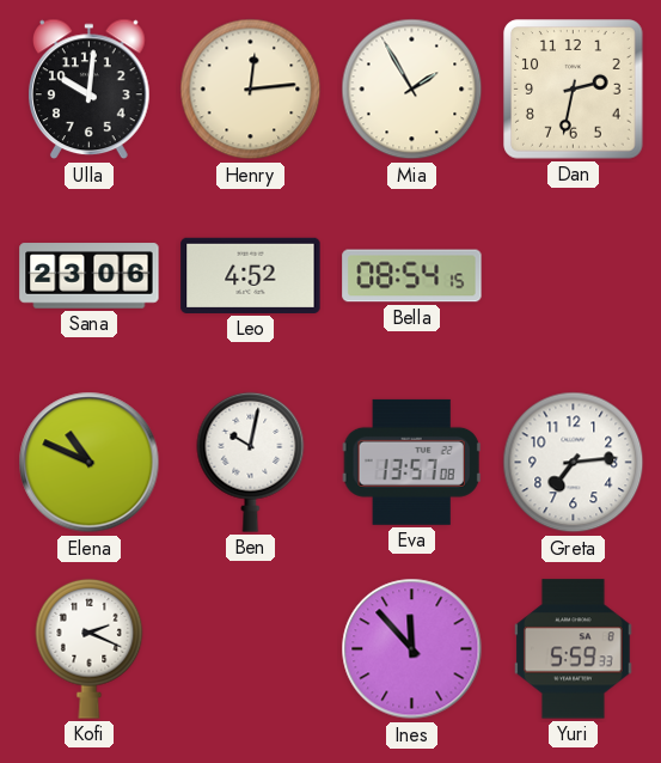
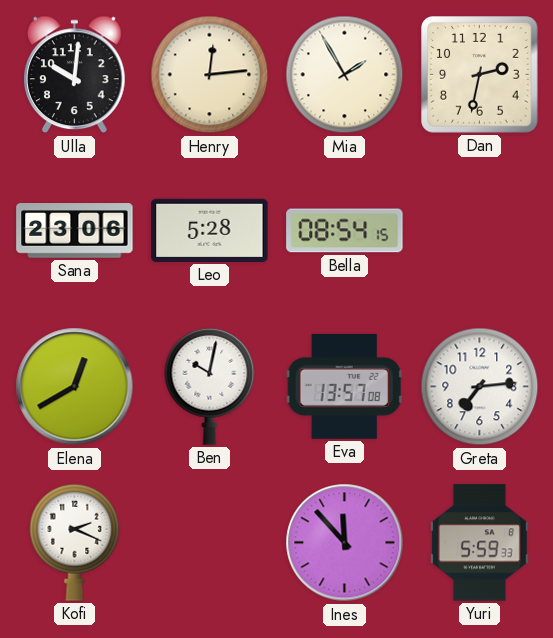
Leo: 4:52 -> 5:28
Elena: 10:49 -> 12:40
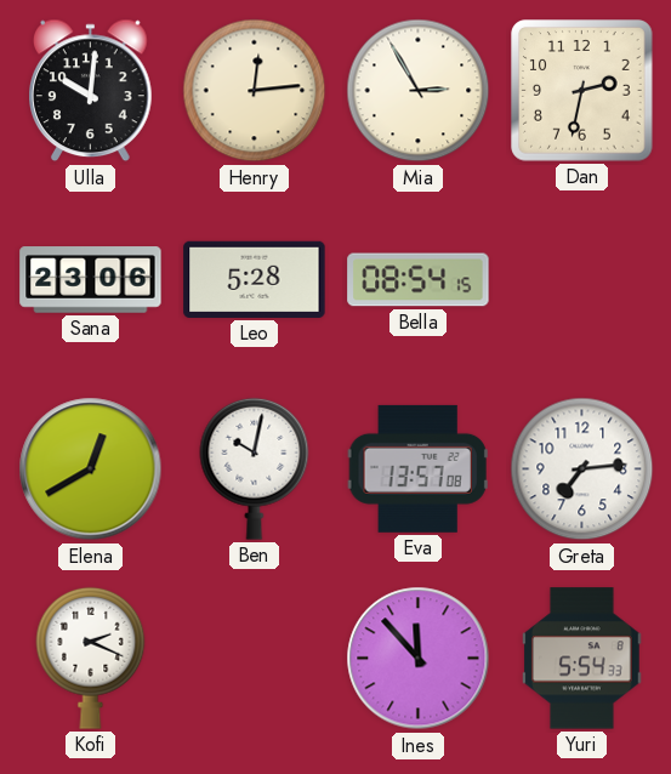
Mia: 1:55 -> 2:55
Yuri: 5:59 -> 5:54
